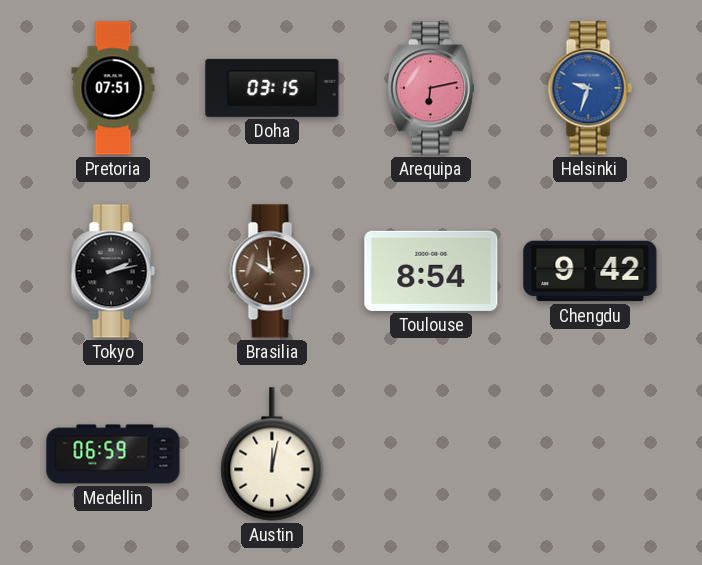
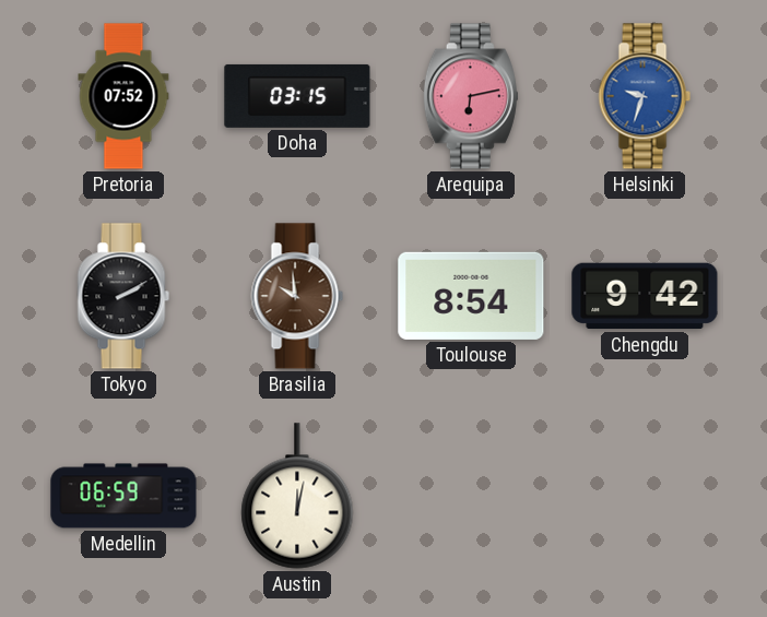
Pretoria: 07:51 -> 07:52
Tokyo: 2:13 -> 2:10
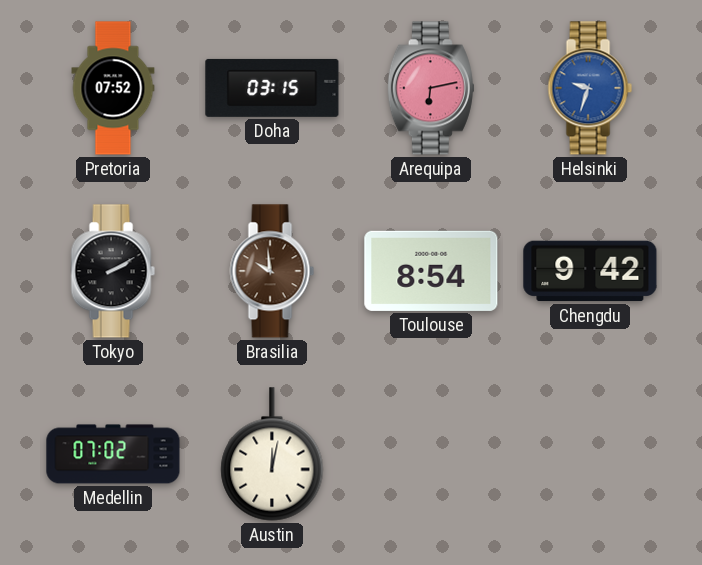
Medellin: 06:59 -> 07:02
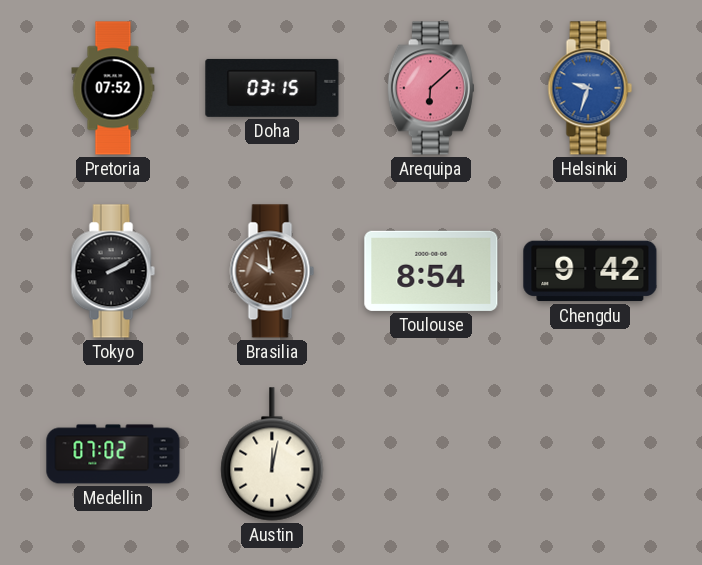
Arequipa: 6:13 -> 6:08
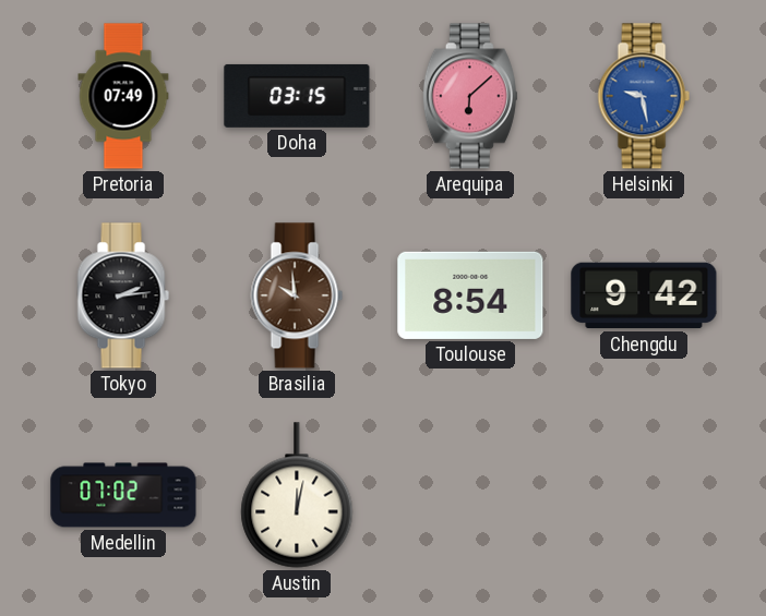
Pretoria: 07:52 -> 07:49
Helsinki: 9:33 -> 9:28
Tokyo: 2:10 -> 2:14
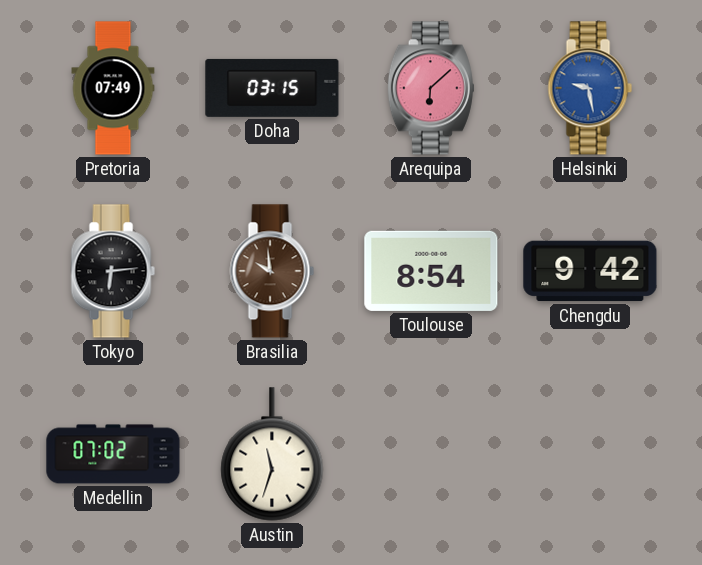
Tokyo: 2:14 -> 6:14
Austin: 12:02 -> 11:33
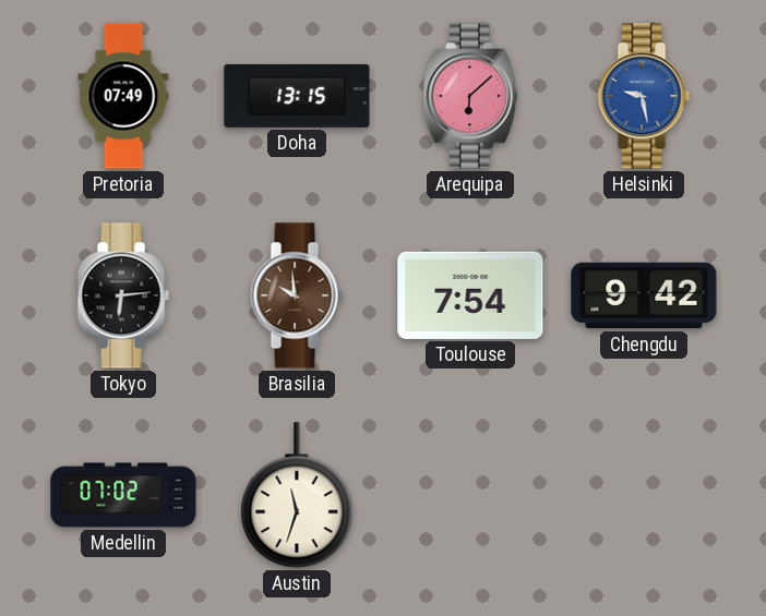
Doha: 03:15 -> 13:15
Toulouse: 8:54 -> 7:54
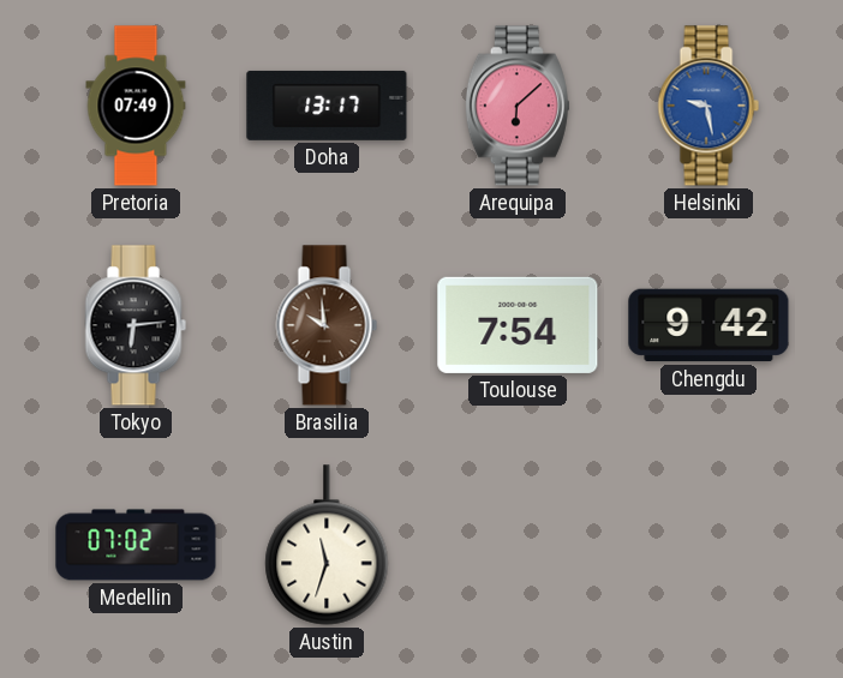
Doha: 13:15 -> 13:17
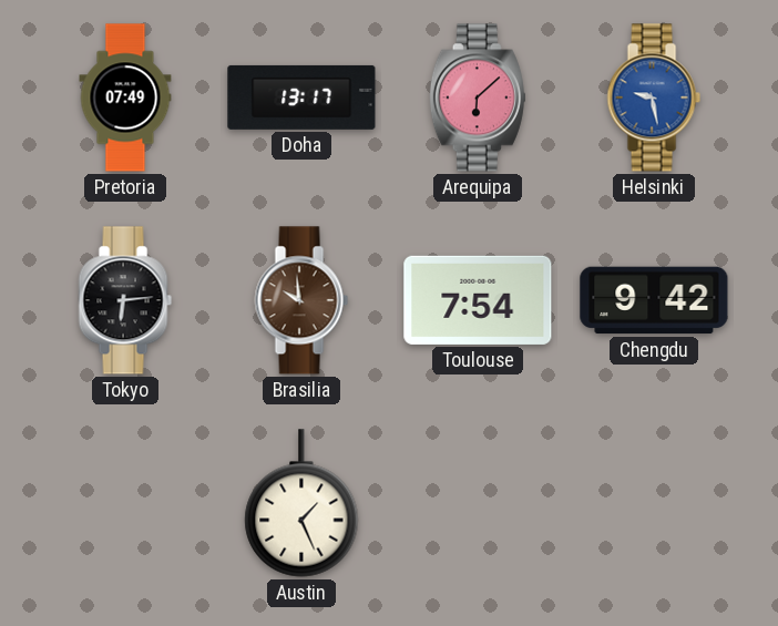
Medellin: 07:02 -> none
Austin: 11:33 -> 1:26
